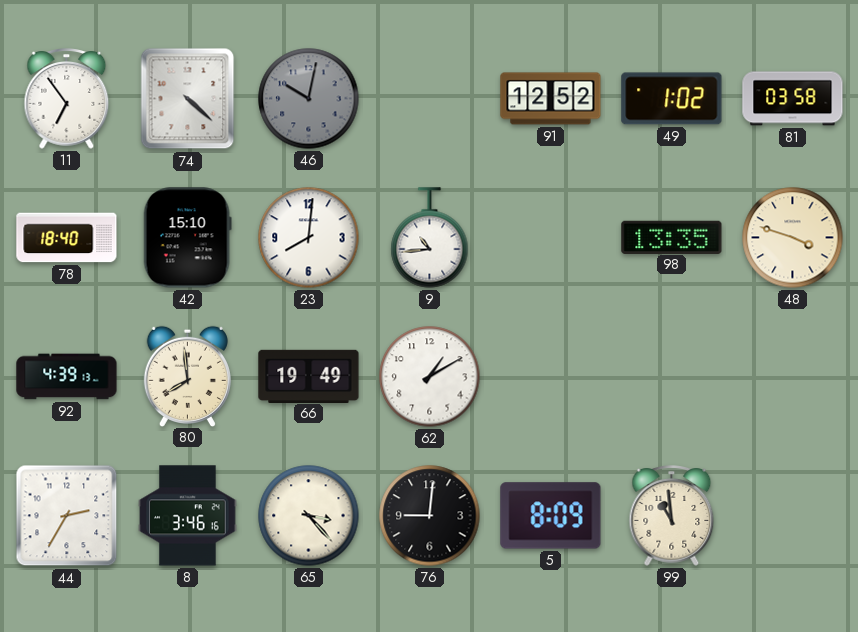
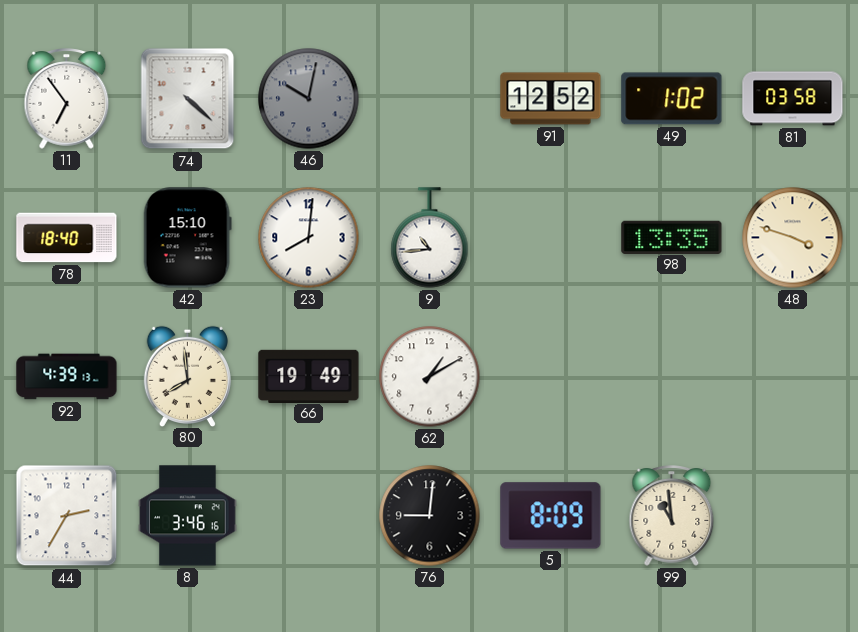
65: 3:23 -> none
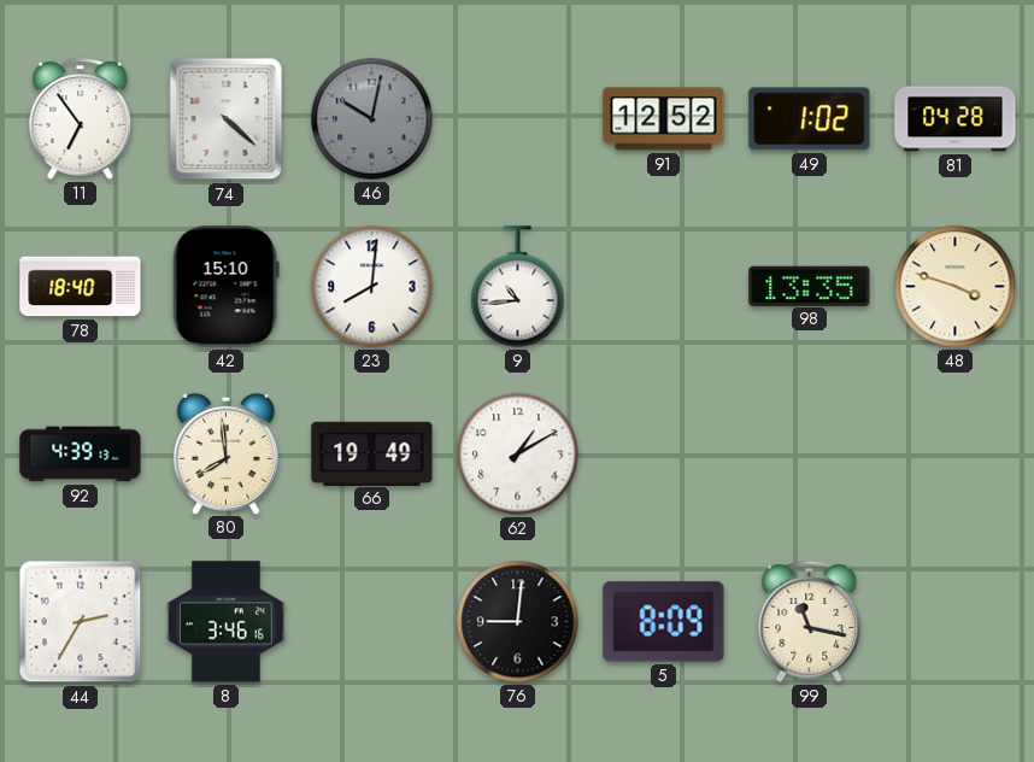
81: 03:58 -> 04:28
99: 10:59 -> 11:17
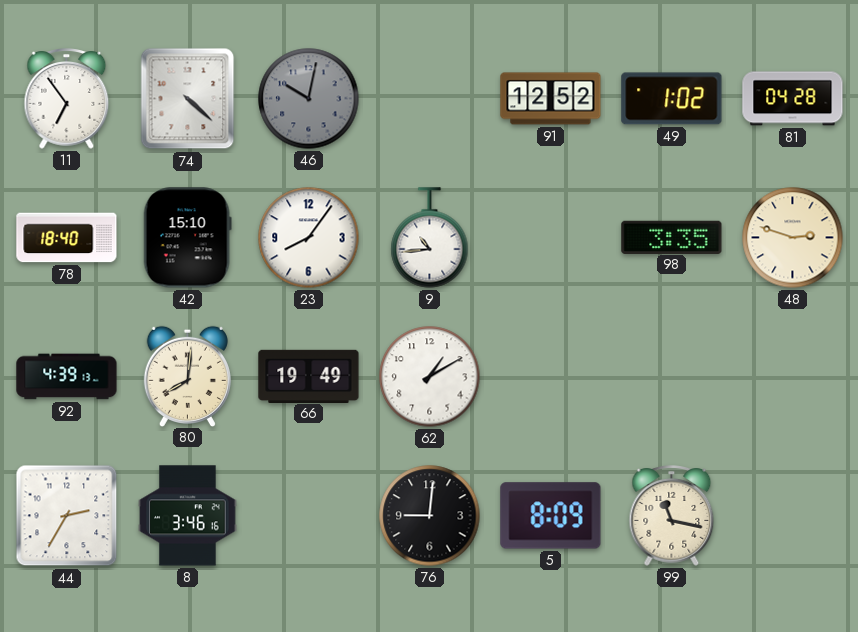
23: 8:01 -> 8:06
98: 13:35 -> 3:35
48: 3:48 -> 2:48
80: 7:59 -> 8:01
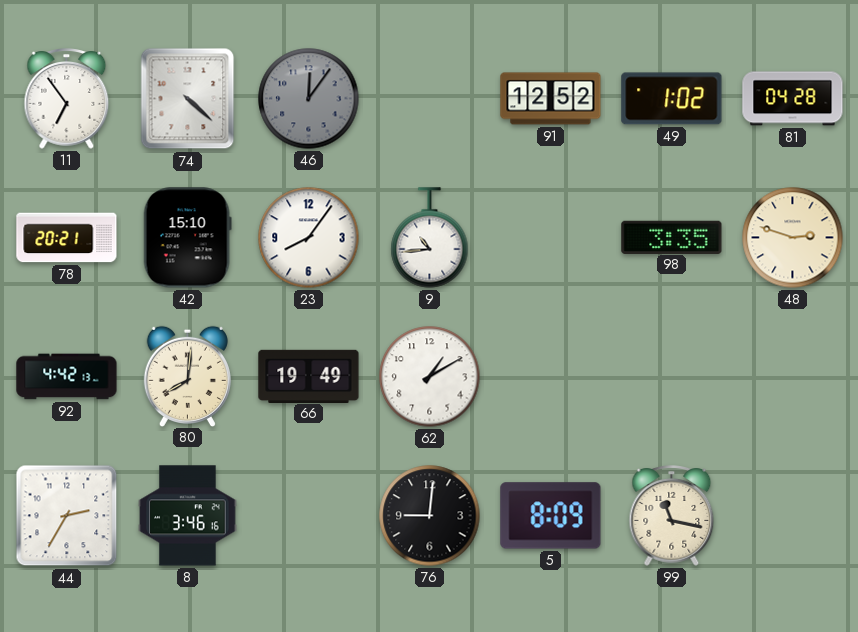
46: 10:02 -> 12:06
78: 18:40 -> 20:21
92: 4:39 -> 4:42
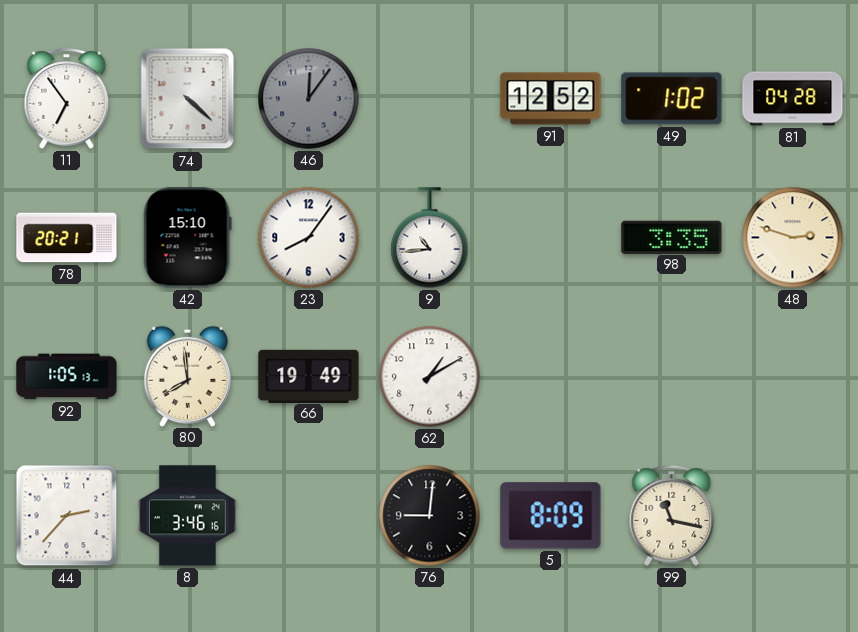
92: 4:42 -> 1:05
80: 8:01 -> 7:59
44: 2:35 -> 2:37
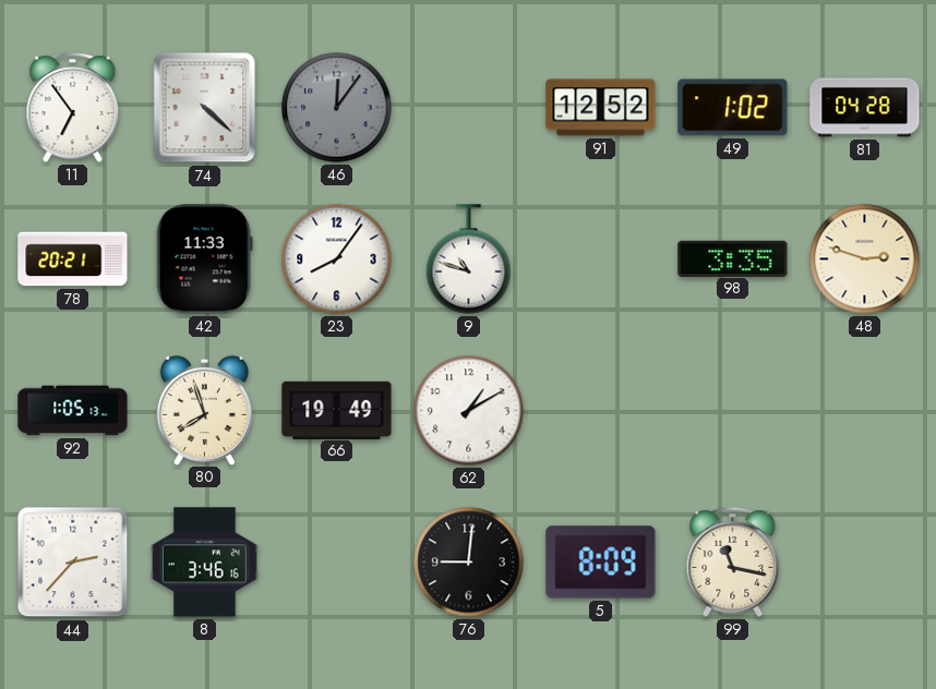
42: 15:10 -> 11:33
9: 10:44 -> 10:48
80: 7:59 -> 7:57
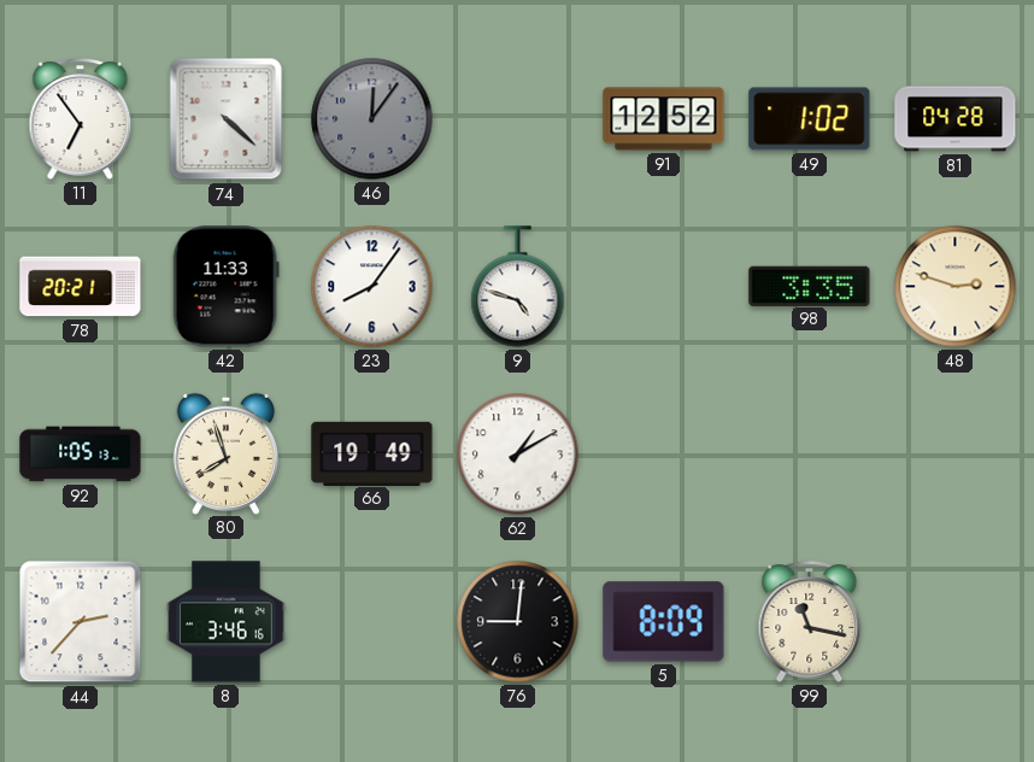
9: 10:48 -> 4:48
